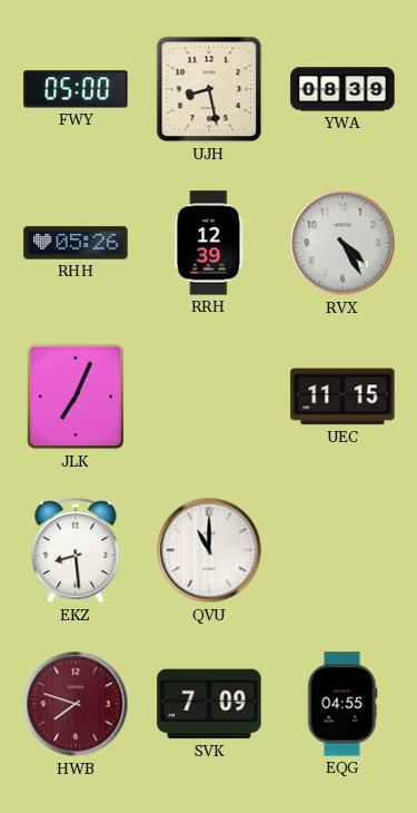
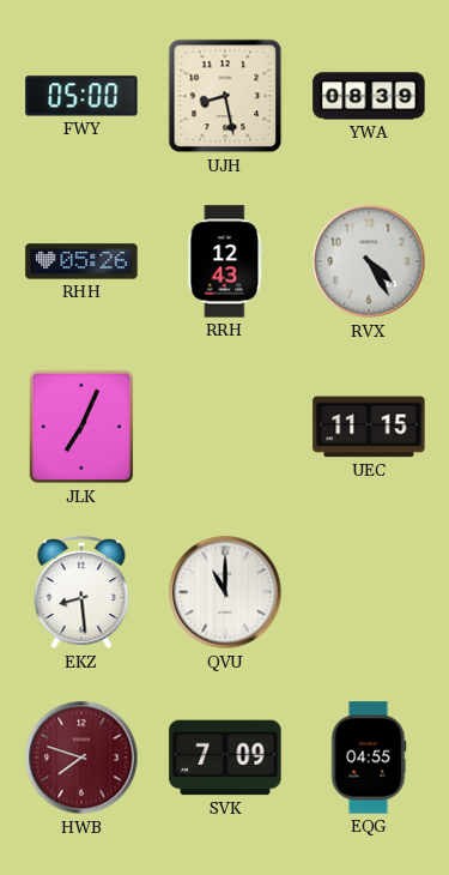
RRH: 12:39 -> 12:43
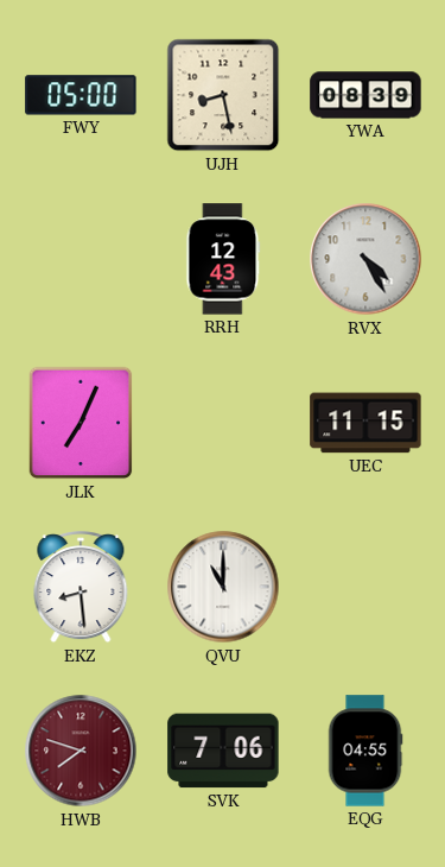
RHH: 05:26 -> none
SVK: 7:09 -> 7:06
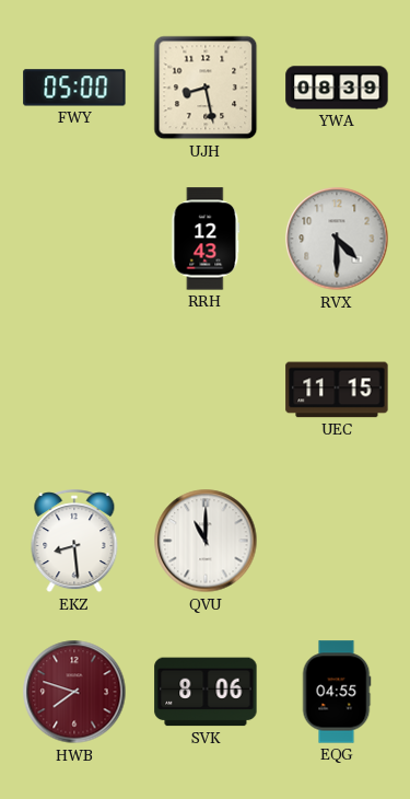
RVX: 4:25 -> 4:30
JLK: 7:04 -> none
SVK: 7:06 -> 8:06
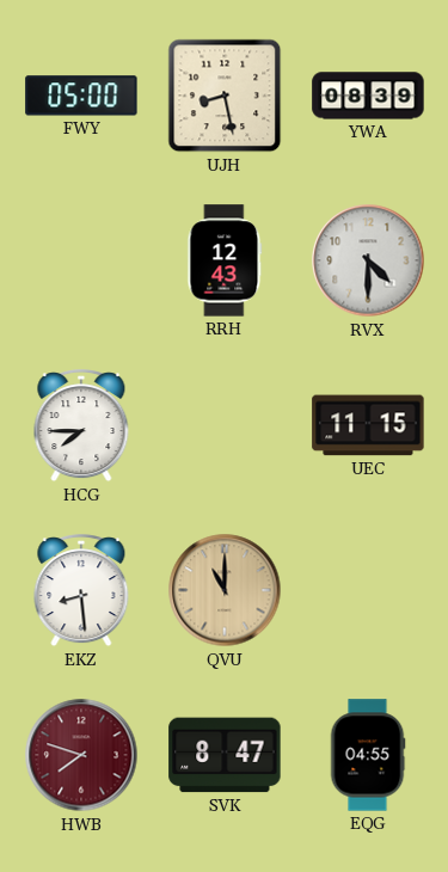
HCG: none -> 7:45
QVU dial: white -> champagne
SVK: 8:06 -> 8:47
